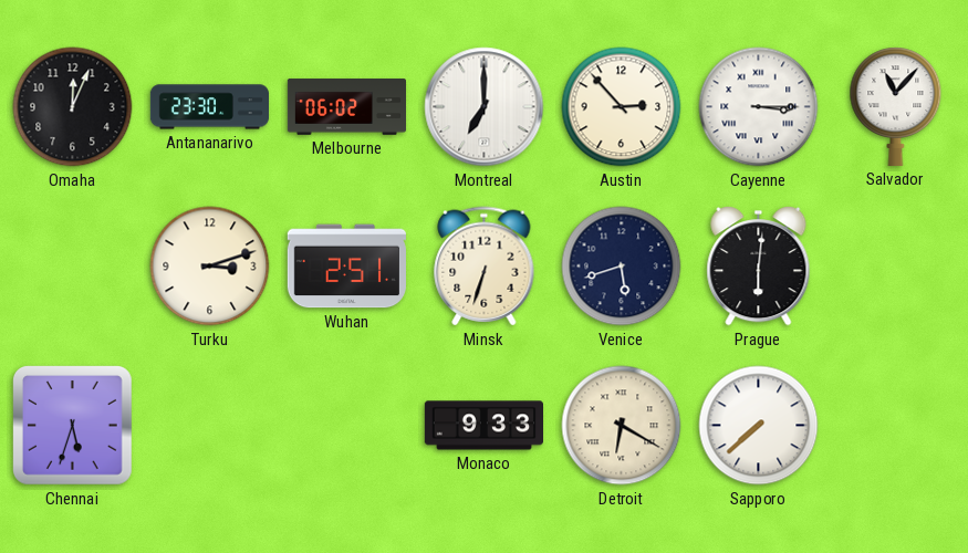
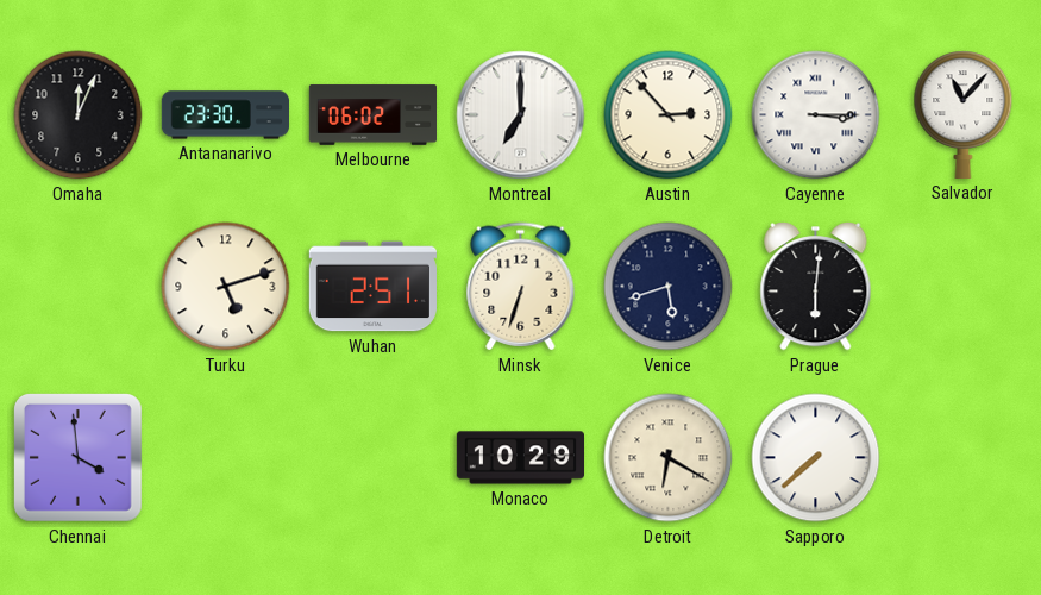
Turku: 3:12 -> 5:12
Chennai: 5:33 -> 3:59
Monaco: 9:33 -> 10:29
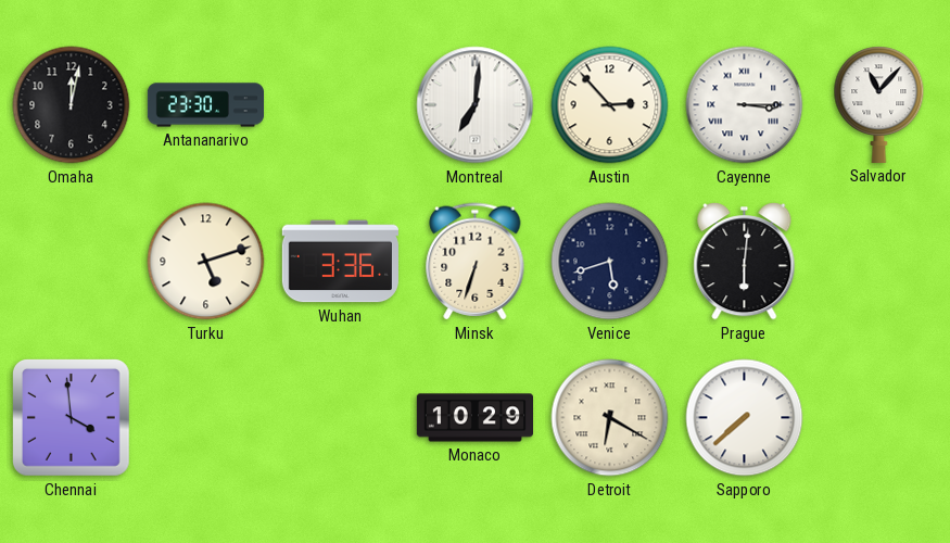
Omaha: 12:04 -> 12:02
Melbourne: 06:02 -> none
Montreal: 7:00 -> 7:01
Wuhan: 2:51 -> 3:36
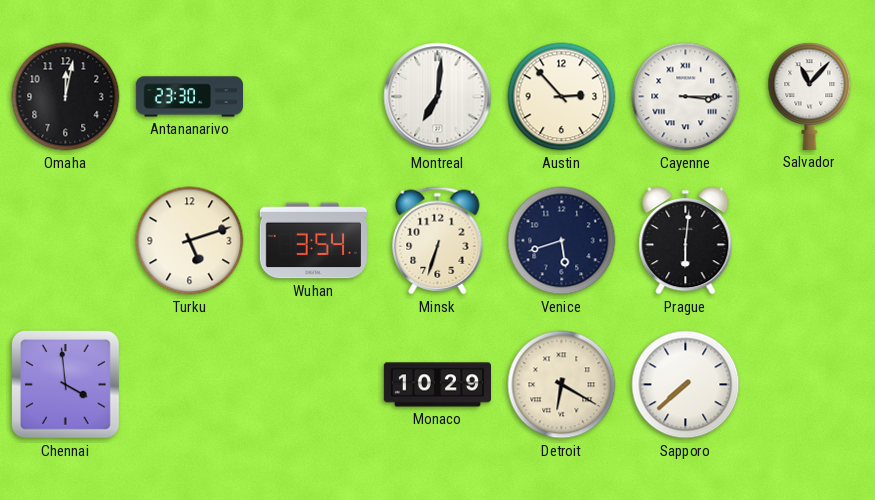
Wuhan: 3:36 -> 3:54
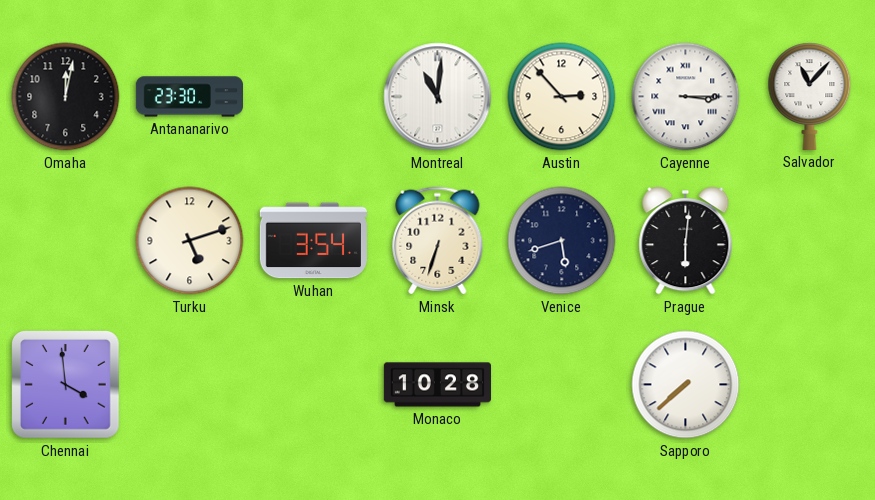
Montreal: 7:01 -> 11:01
Monaco: 10:29 -> 10:28
Detroit: 6:20 -> none
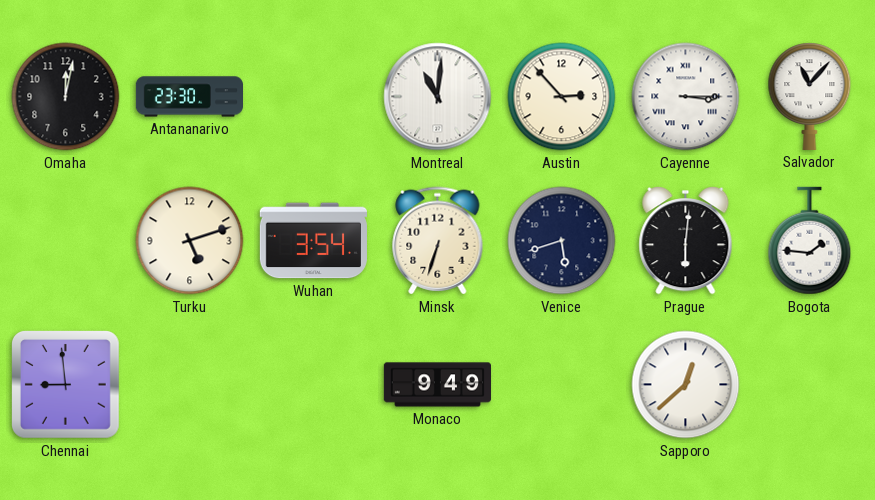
Bogota: none -> 1:46
Chennai: 3:59 -> 8:59
Monaco: 10:28 -> 9:49
Sapporo: 7:38 -> 12:38
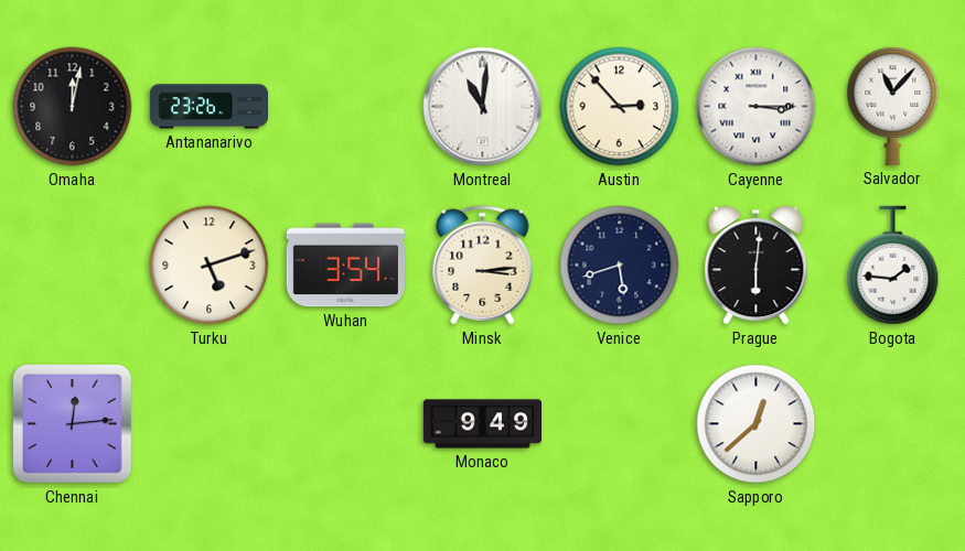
Antananarivo: 23:30 -> 23:26
Minsk: 6:33 -> 3:14
Chennai: 8:59 -> 12:14
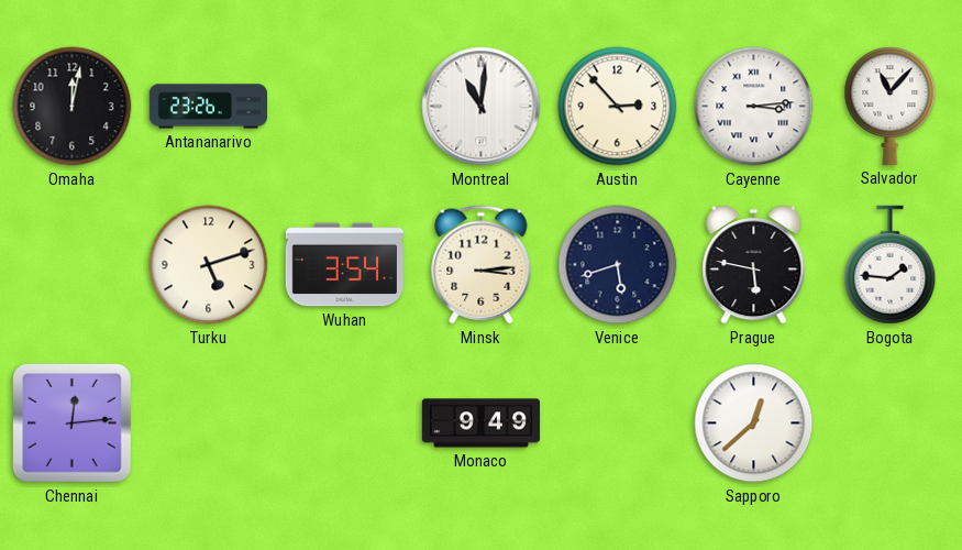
Cayenne: 3:15 -> 3:14
Prague: 6:01 -> 5:47
